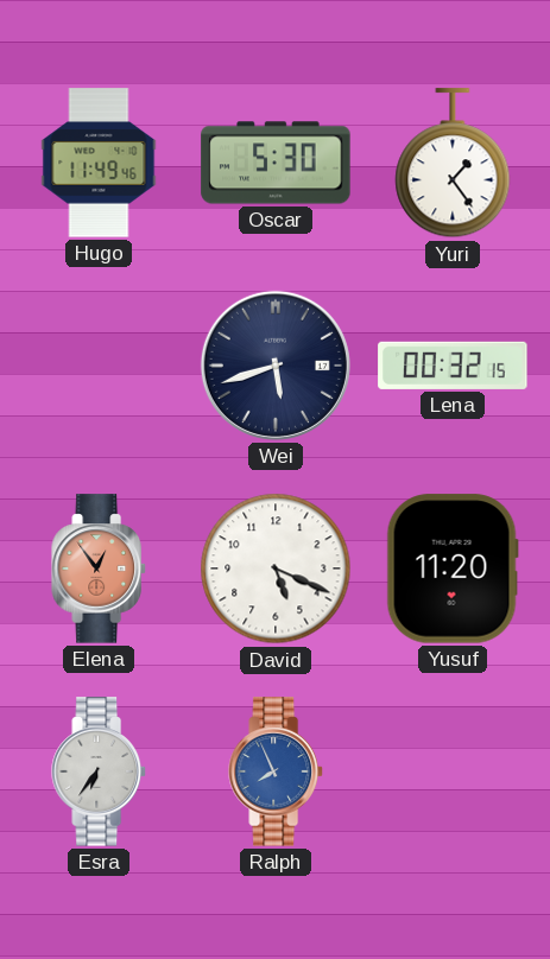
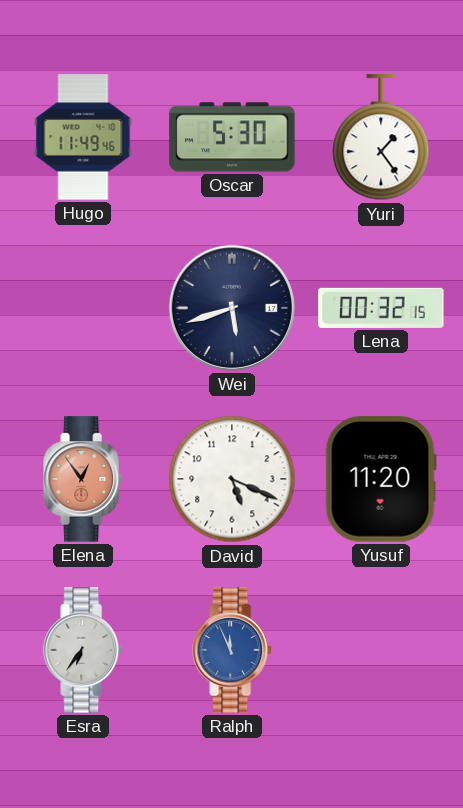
Ralph: 7:56 -> 11:56
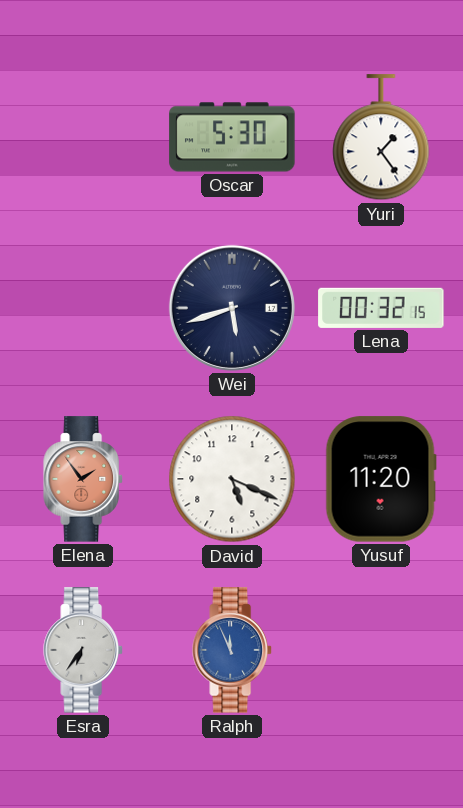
Hugo: 11:49 -> none
Elena: 12:54 -> 1:54
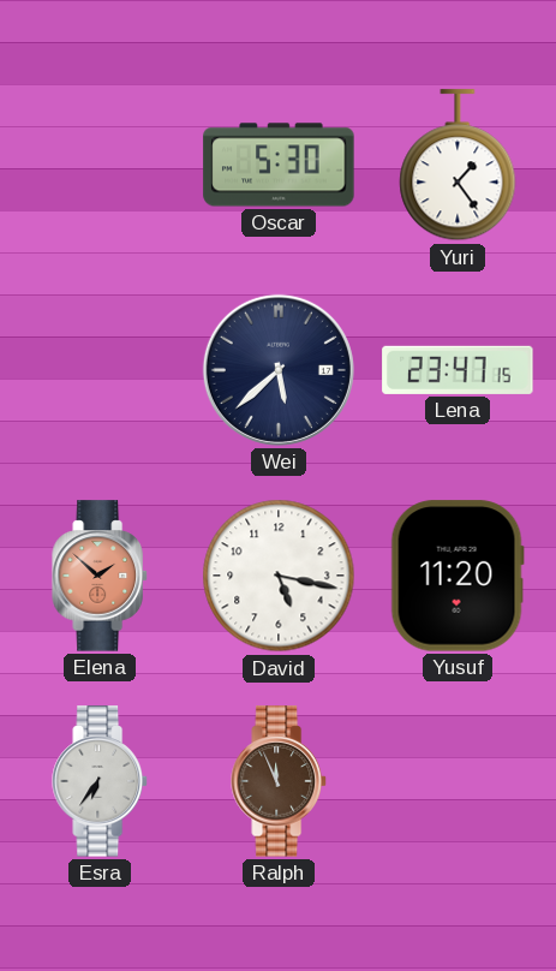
Wei: 5:42 -> 5:38
Lena: 00:32 -> 23:47
Elena: 1:54 -> 1:52
David: 5:19 -> 5:17
Ralph dial: blue -> brown
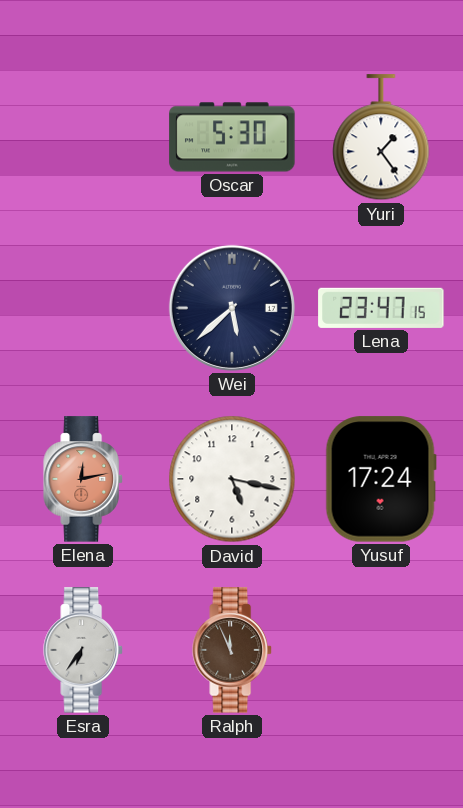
Elena: 1:52 -> 12:13
Yusuf: 11:20 -> 17:24
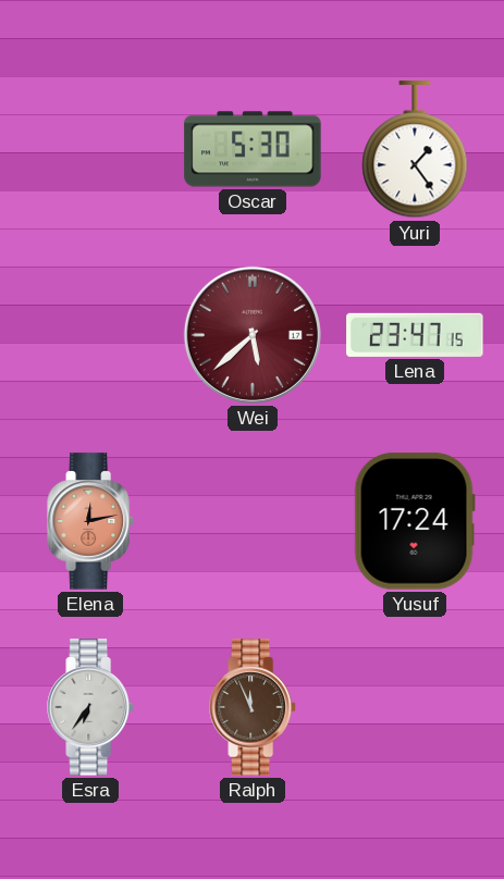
Wei dial: navy -> burgundy
David: 5:17 -> none
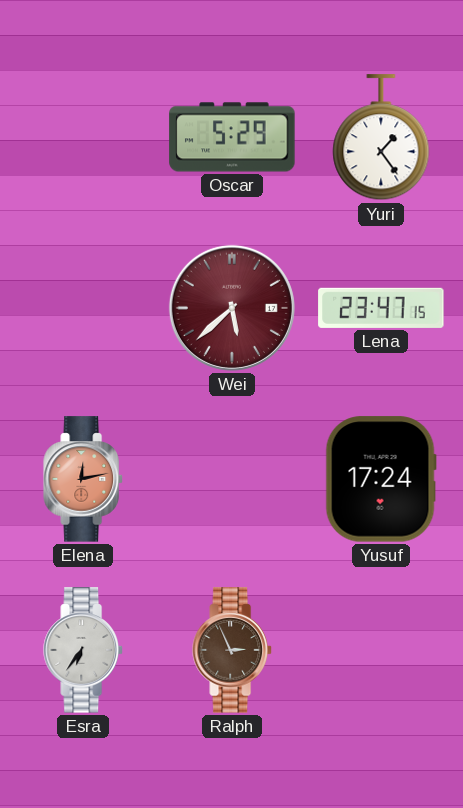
Oscar: 5:30 -> 5:29
Ralph: 11:56 -> 2:56
